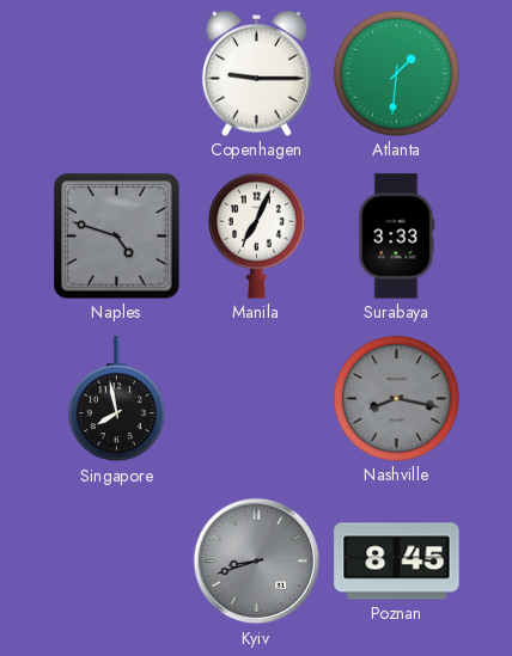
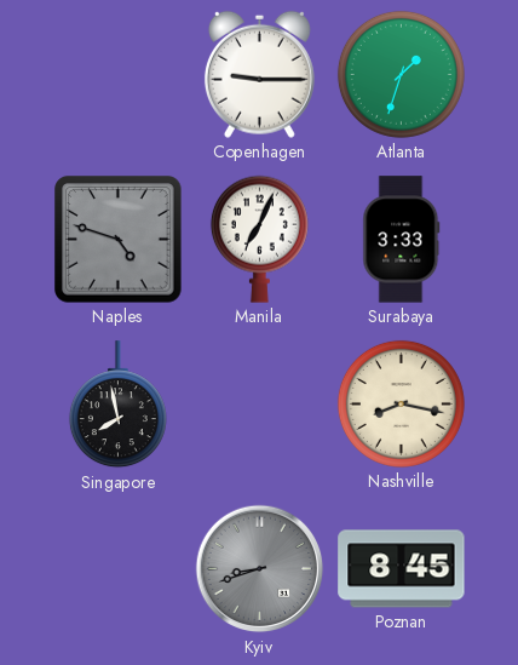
Atlanta: 1:31 -> 1:33
Nashville dial: grey -> cream
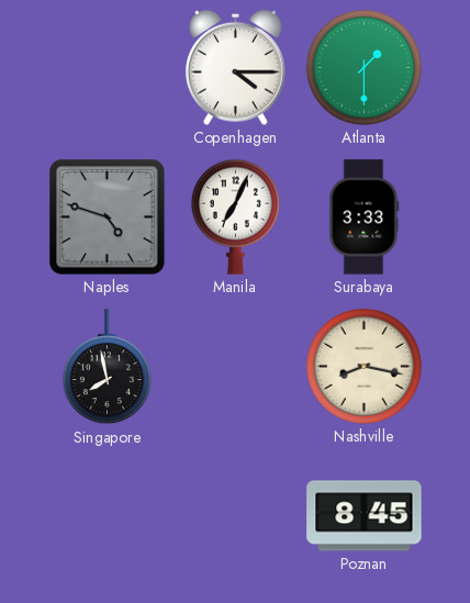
Copenhagen: 9:15 -> 4:15
Atlanta: 1:33 -> 1:30
Kyiv: 8:42 -> none
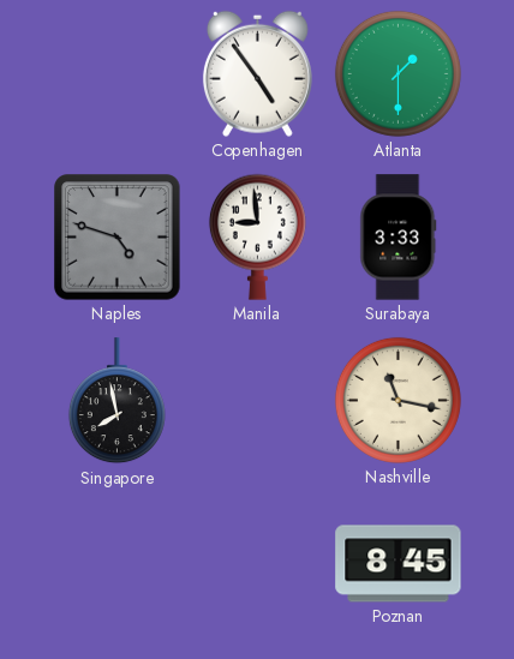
Copenhagen: 4:15 -> 4:54
Manila: 7:04 -> 8:59
Nashville: 8:17 -> 11:17
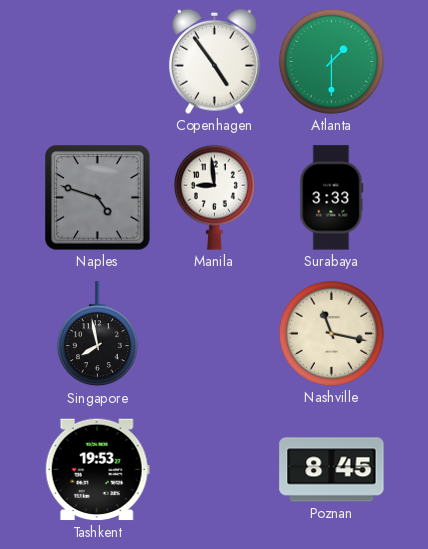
Tashkent: none -> 19:53
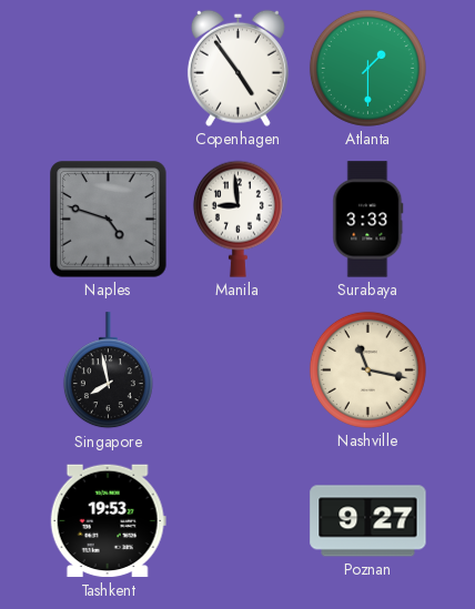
Poznan: 8:45 -> 9:27
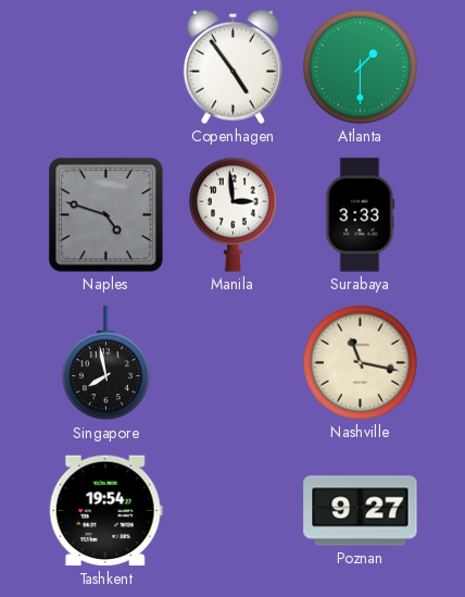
Manila: 8:59 -> 2:59
Tashkent: 19:53 -> 19:54
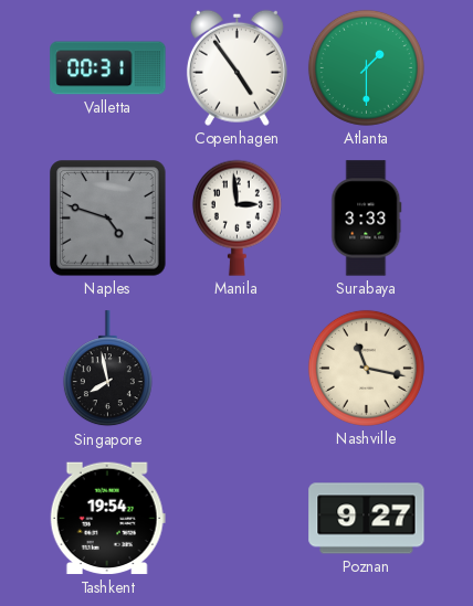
Valletta: none -> 00:31
